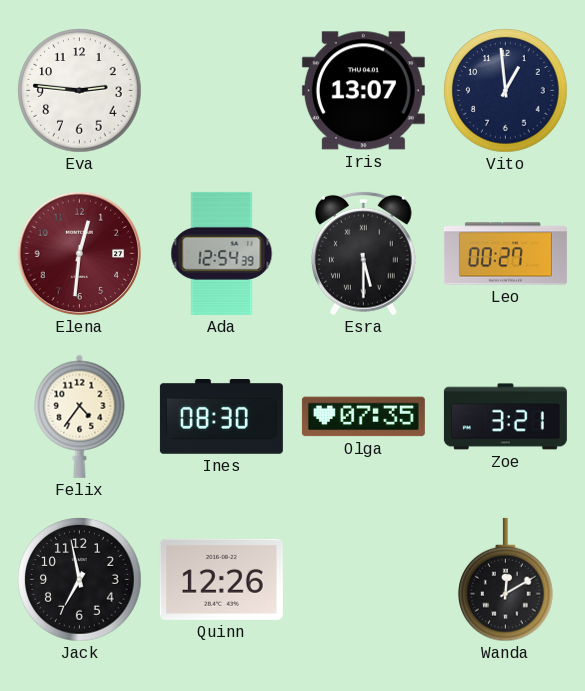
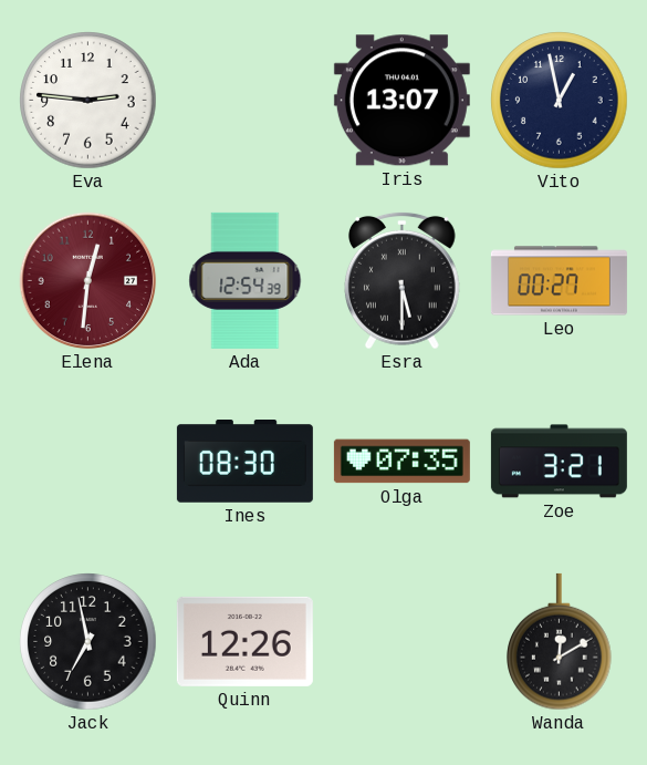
Vito: 12:59 -> 12:58
Felix: 4:36 -> none
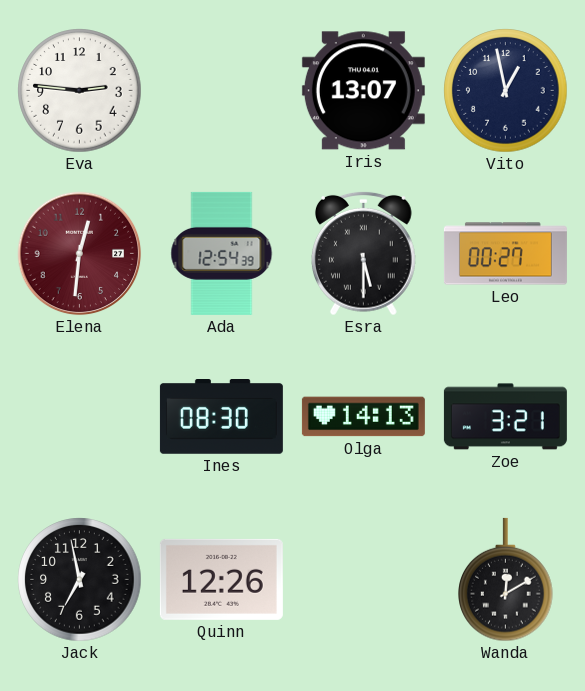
Olga: 07:35 -> 14:13
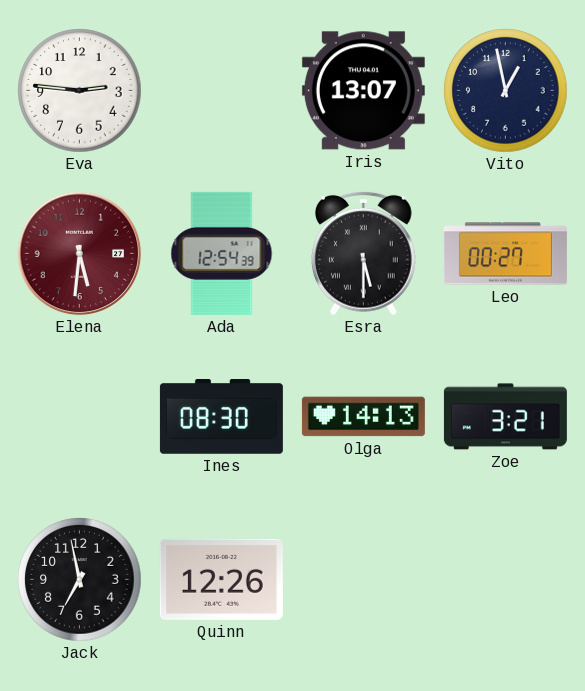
Elena: 12:31 -> 5:31
Wanda: 12:10 -> none
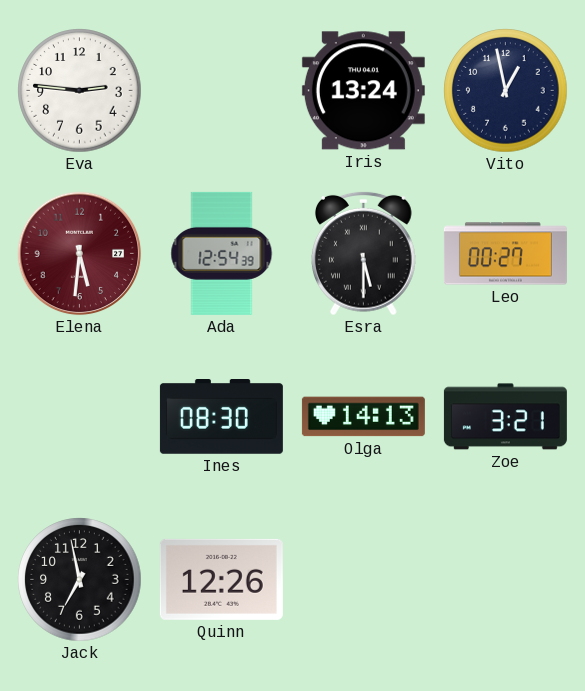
Iris: 13:07 -> 13:24
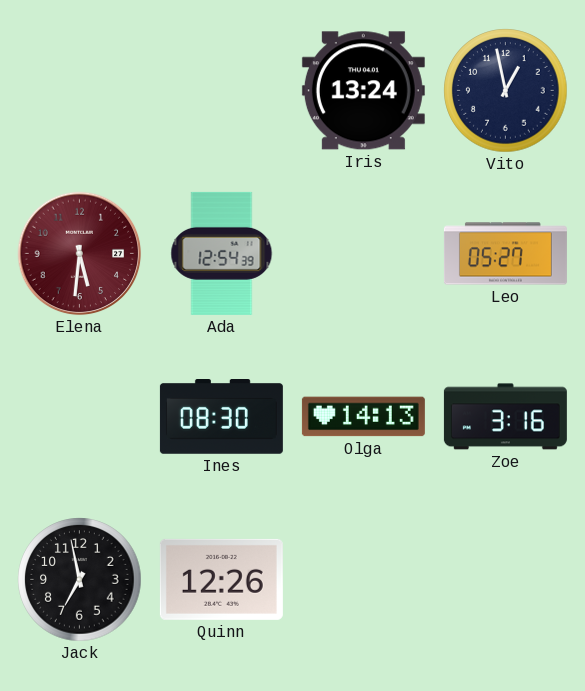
Eva: 2:46 -> none
Esra: 5:30 -> none
Leo: 00:27 -> 05:27
Zoe: 3:21 -> 3:16
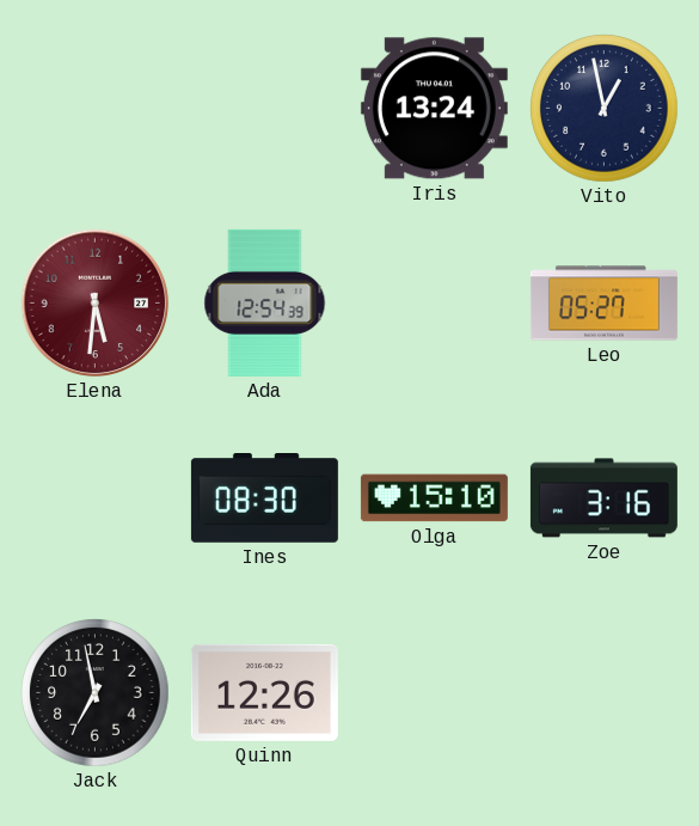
Olga: 14:13 -> 15:10
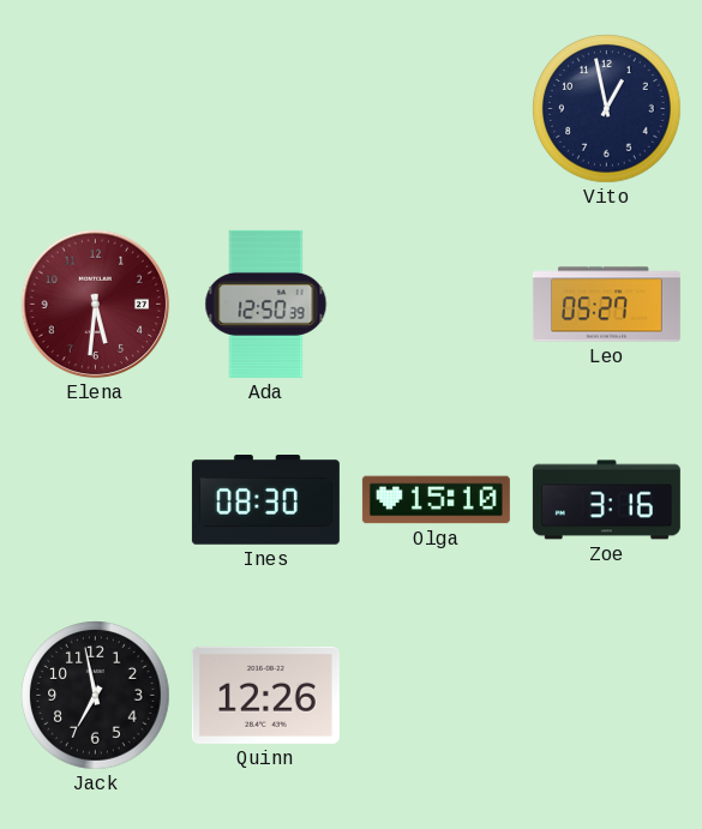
Iris: 13:24 -> none
Ada: 12:54 -> 12:50
